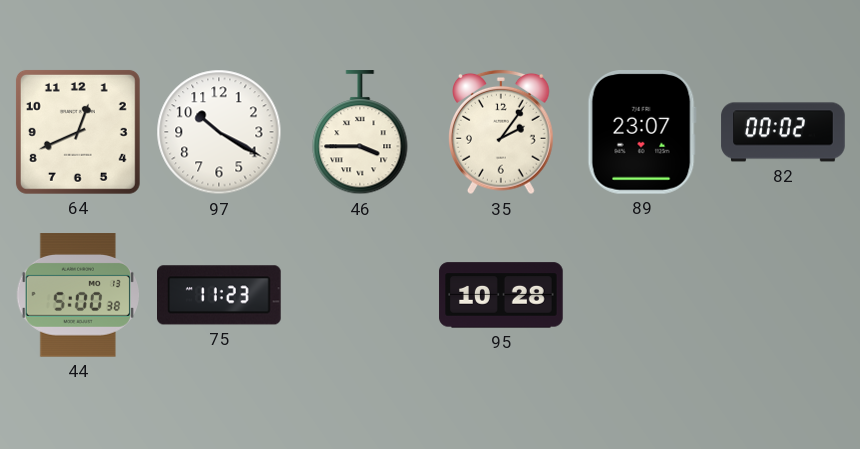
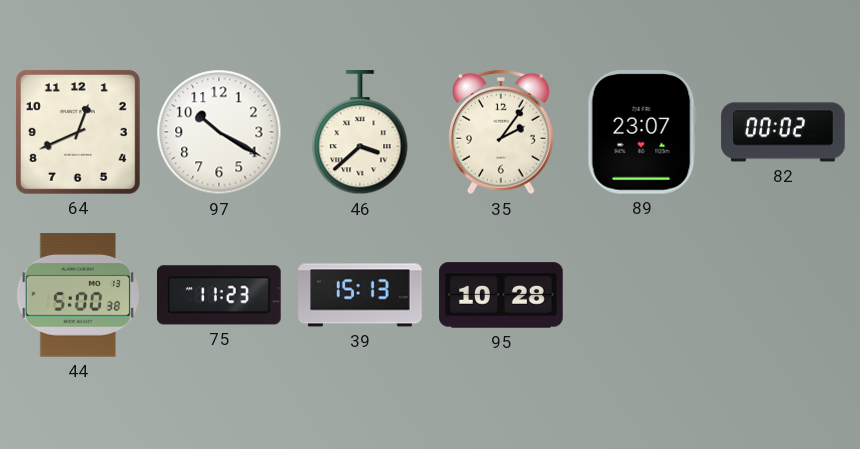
46: 3:45 -> 3:38
39: none -> 15:13
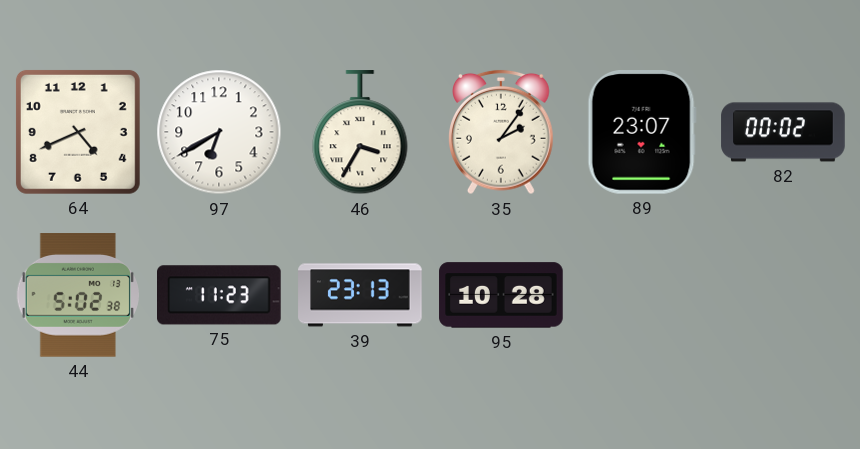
64: 12:41 -> 4:41
97: 10:20 -> 6:40
46: 3:38 -> 3:35
44: 5:00 -> 5:02
39: 15:13 -> 23:13
